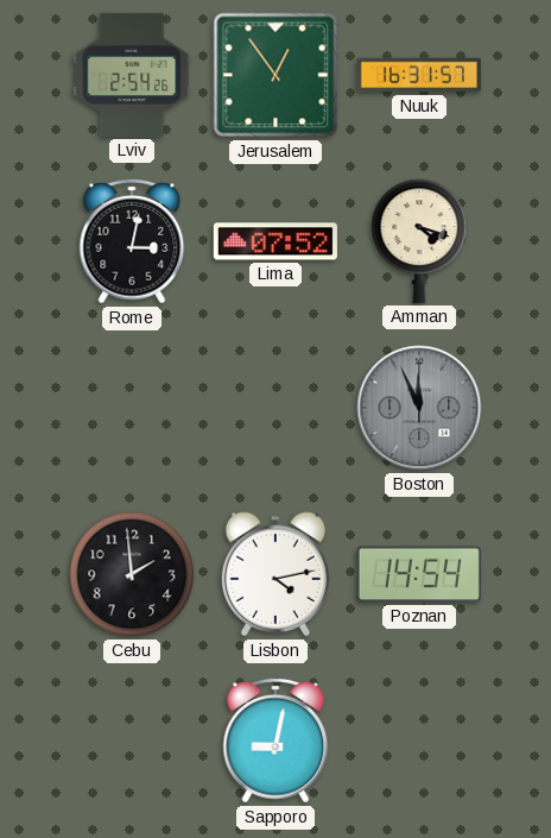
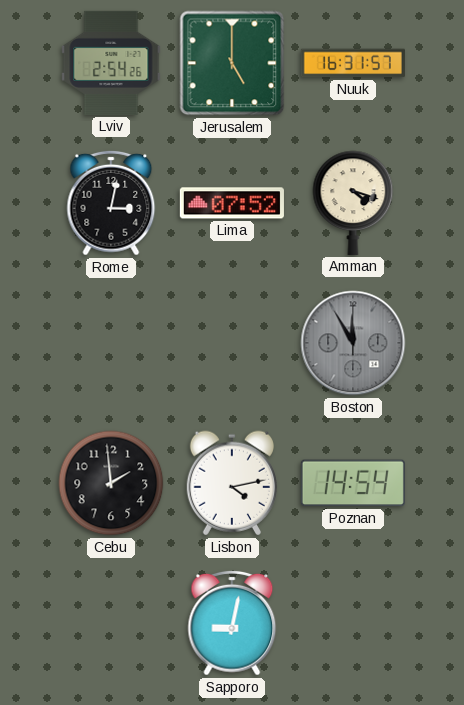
Jerusalem: 12:54 -> 5:00
Boston: 11:56 -> 11:55
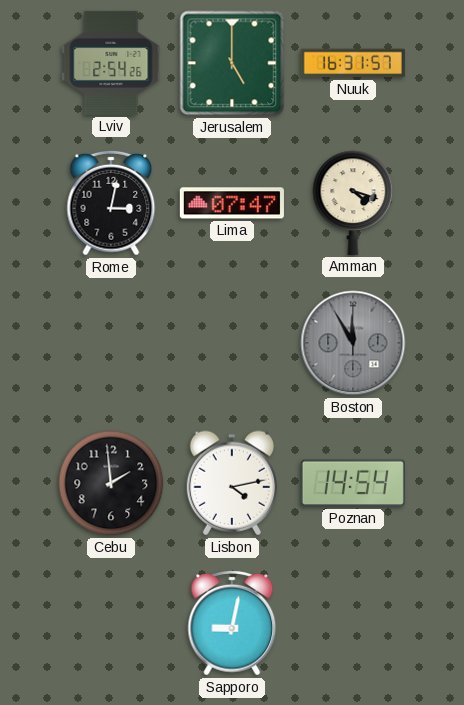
Lima: 07:52 -> 07:47
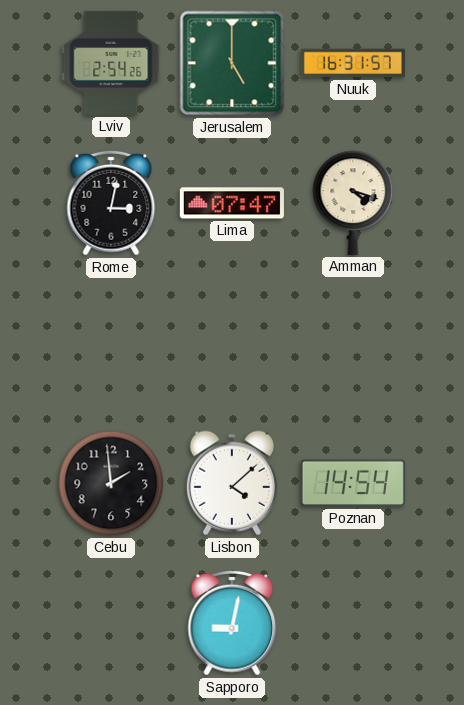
Boston: 11:55 -> none
Lisbon: 4:13 -> 4:08
